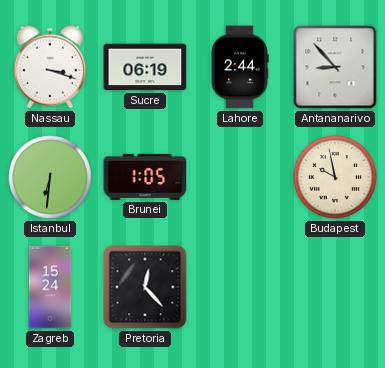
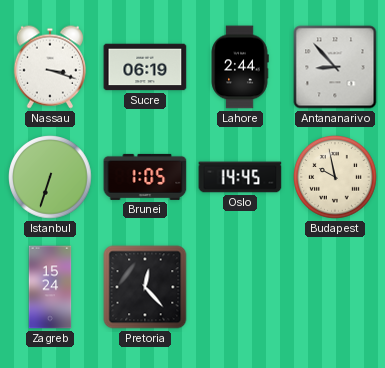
Istanbul: 6:31 -> 6:33
Oslo: none -> 14:45
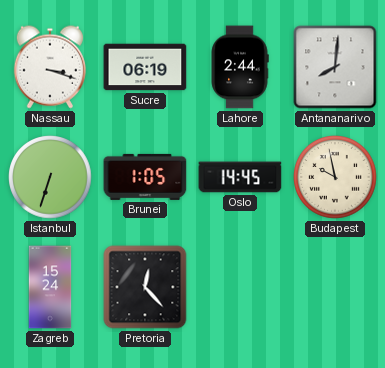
Antananarivo: 8:53 -> 8:01
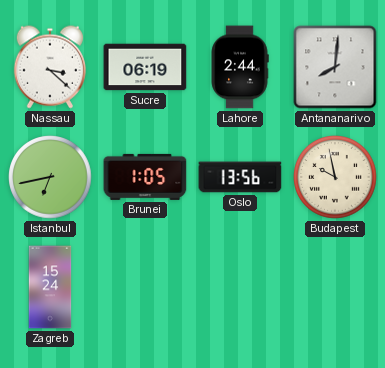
Nassau: 3:18 -> 3:22
Istanbul: 6:33 -> 6:43
Oslo: 14:45 -> 13:56
Pretoria: 12:23 -> none
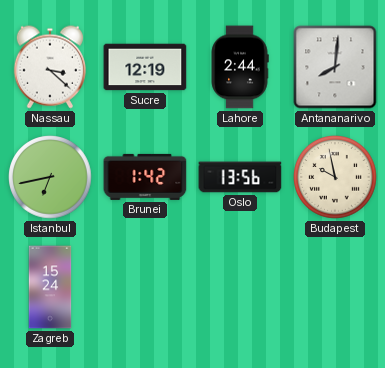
Sucre: 06:19 -> 12:19
Brunei: 1:05 -> 1:42
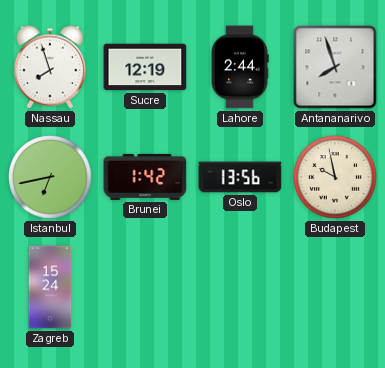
Nassau: 3:22 -> 7:57
Antananarivo: 8:01 -> 7:57
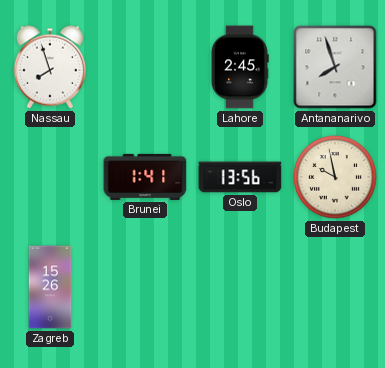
Sucre: 12:19 -> none
Lahore: 2:44 -> 2:45
Istanbul: 6:43 -> none
Brunei: 1:42 -> 1:41
Zagreb: 15:24 -> 15:26
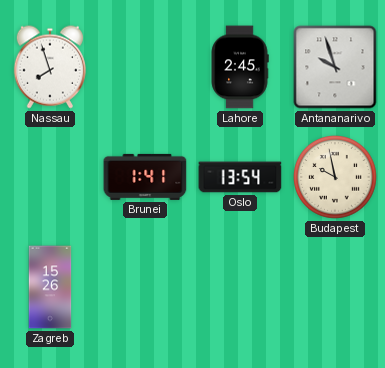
Antananarivo: 7:57 -> 9:57
Oslo: 13:56 -> 13:54
